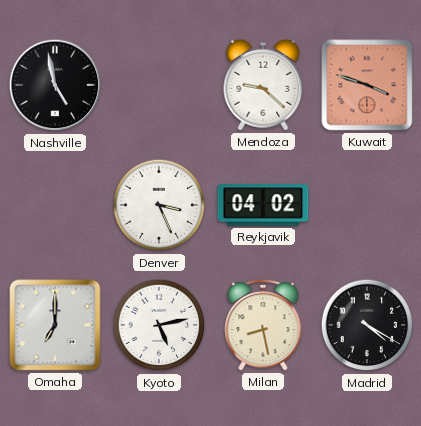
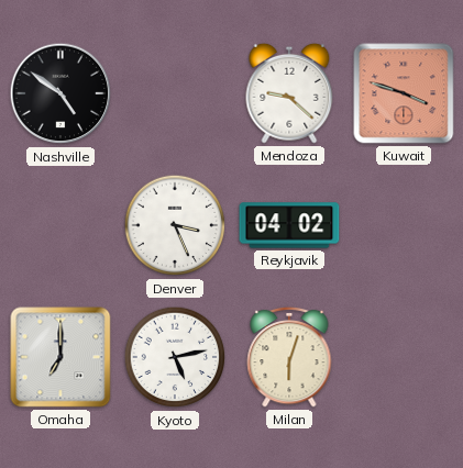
Nashville: 4:58 -> 4:51
Milan: 8:28 -> 6:03
Madrid: 4:20 -> none
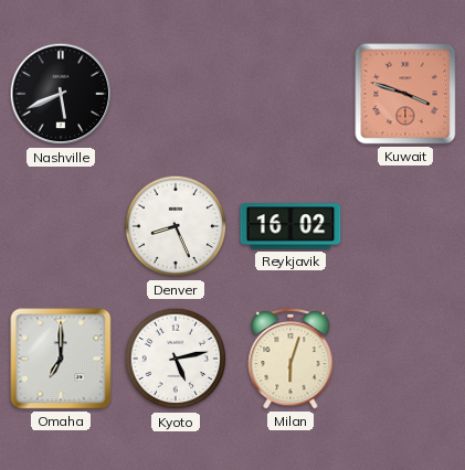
Nashville: 4:51 -> 5:41
Mendoza: 9:22 -> none
Denver: 3:26 -> 8:26
Reykjavik: 04:02 -> 16:02
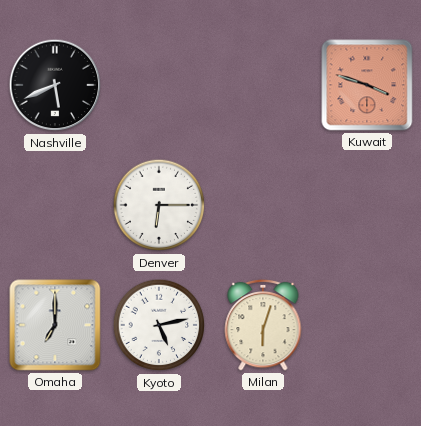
Denver: 8:26 -> 6:15
Reykjavik: 16:02 -> none
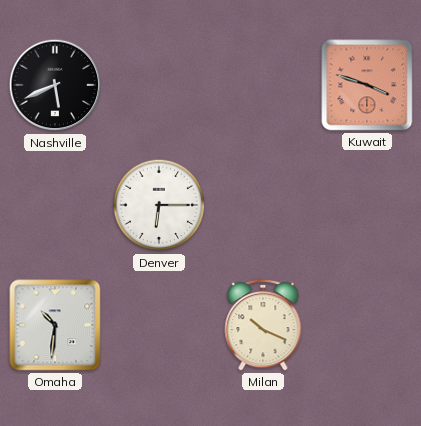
Omaha: 7:00 -> 10:31
Kyoto: 5:13 -> none
Milan: 6:03 -> 10:19
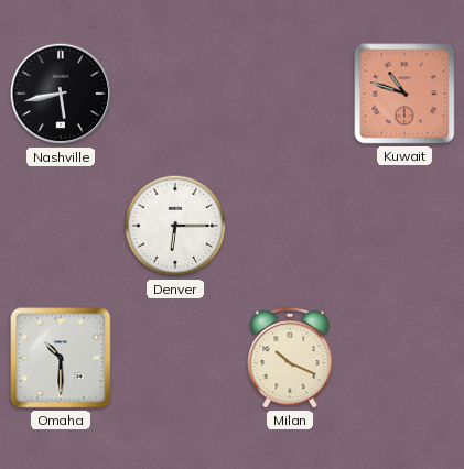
Nashville: 5:41 -> 5:43
Kuwait: 3:48 -> 10:48
Omaha: 10:31 -> 10:30
